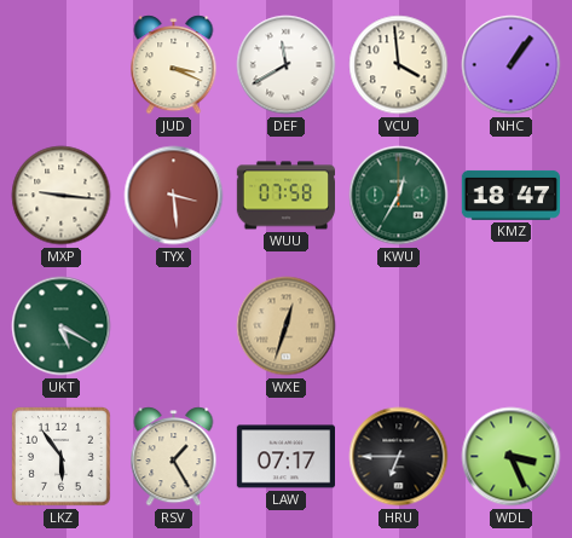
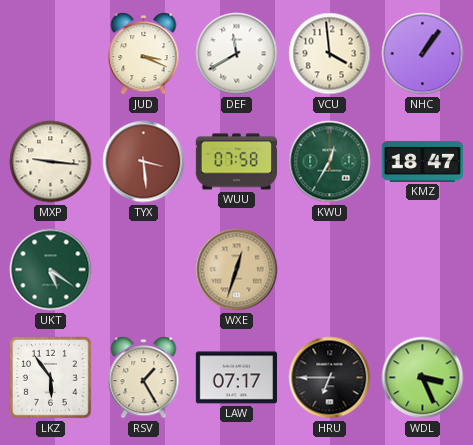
UKT: 5:20 -> 5:21
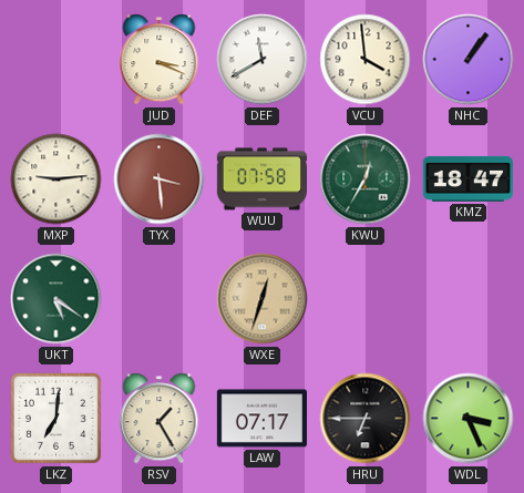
MXP: 9:16 -> 9:14
LKZ: 5:54 -> 7:01
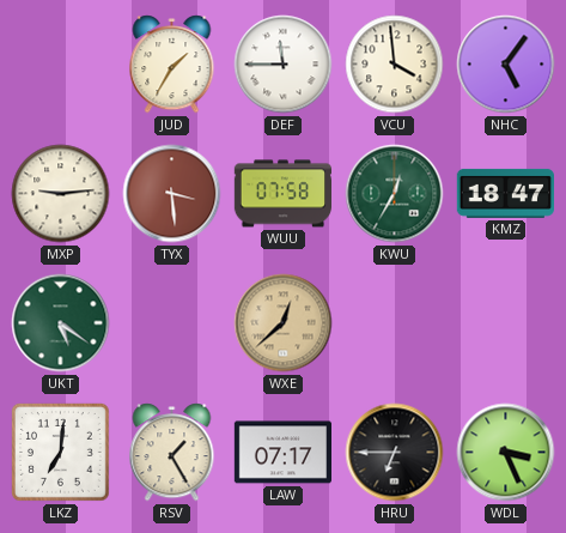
JUD: 3:19 -> 1:35
DEF: 11:40 -> 11:45
NHC: 1:06 -> 5:06
WXE: 12:33 -> 12:38
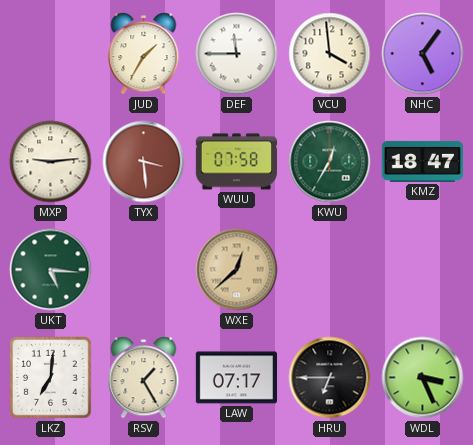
UKT: 5:21 -> 5:16
